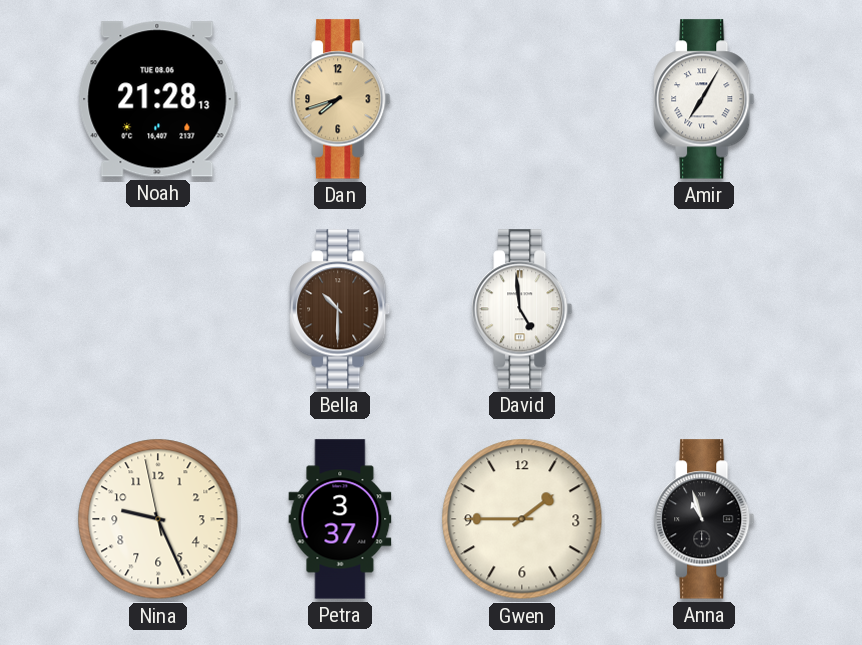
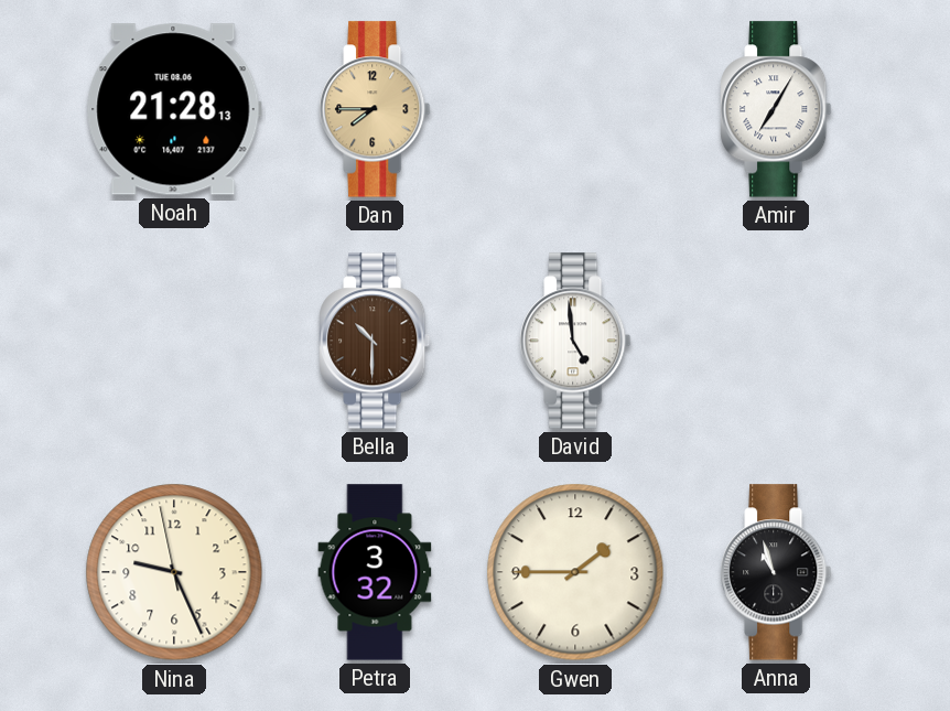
Dan: 7:42 -> 7:45
Petra: 3:37 -> 3:32
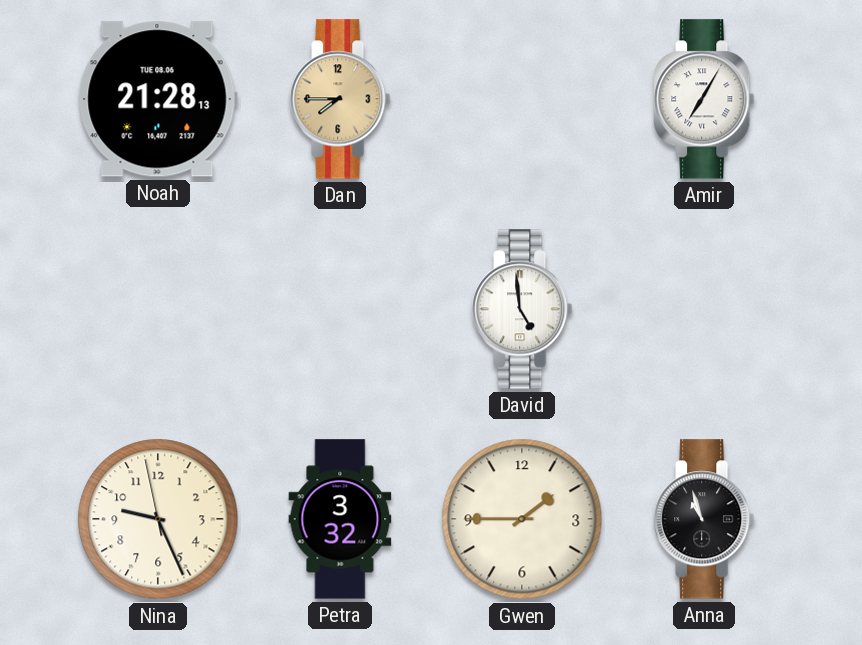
Bella: 10:30 -> none
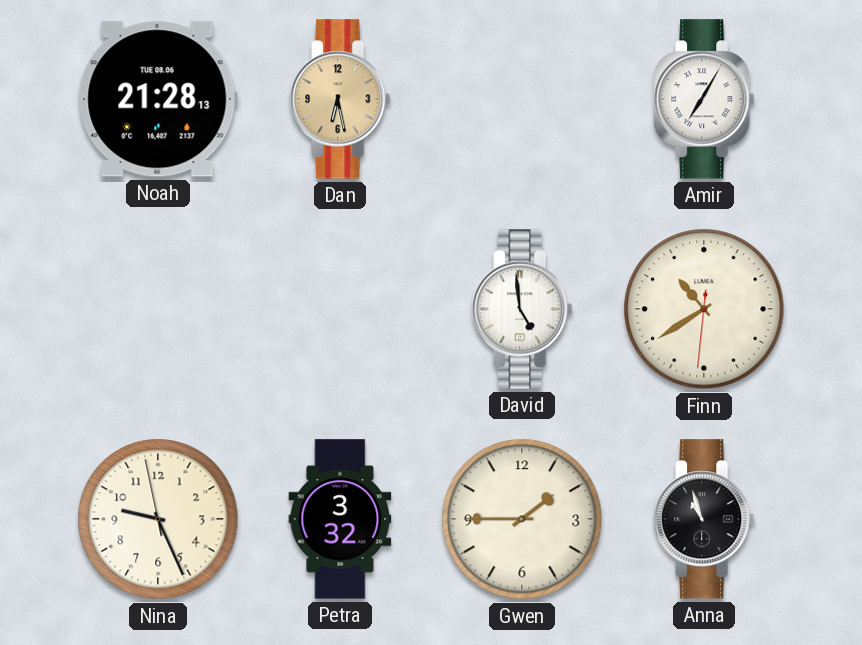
Dan: 7:45 -> 6:28
Finn: none -> 10:39
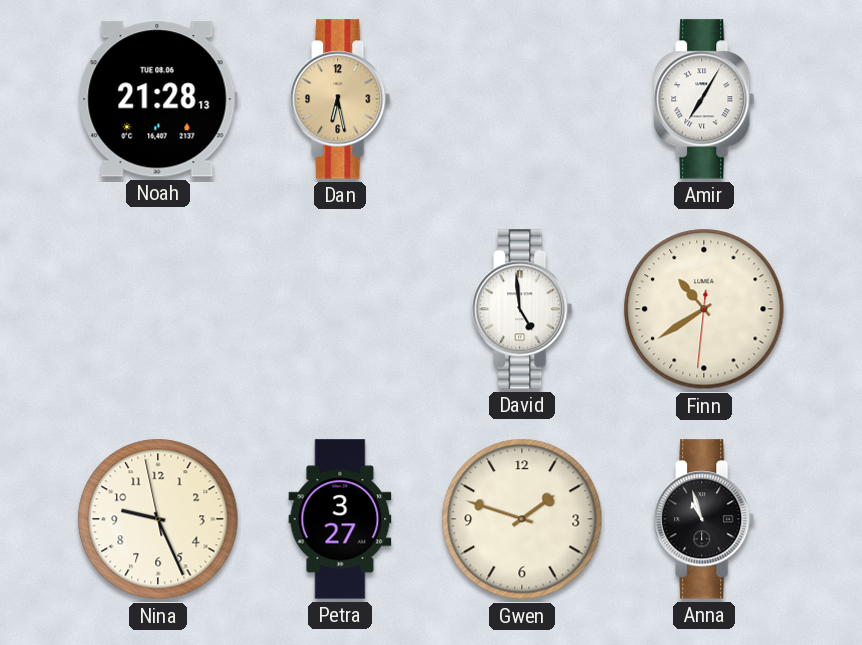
Petra: 3:32 -> 3:27
Gwen: 1:45 -> 1:48
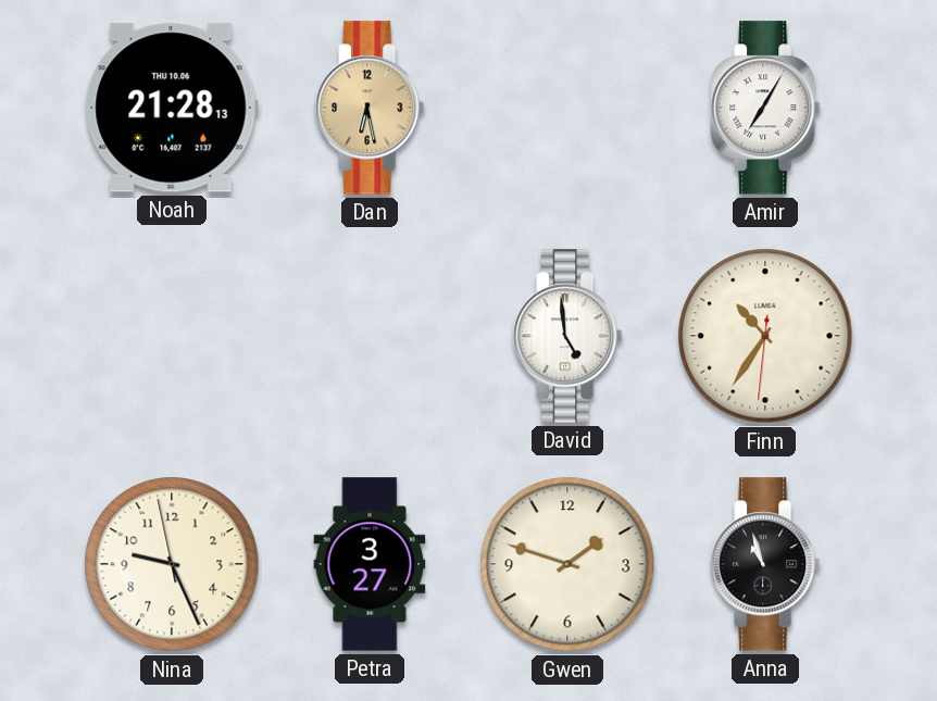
Noah date: TUE 08.06 -> THU 10.06
Finn: 10:39 -> 10:35
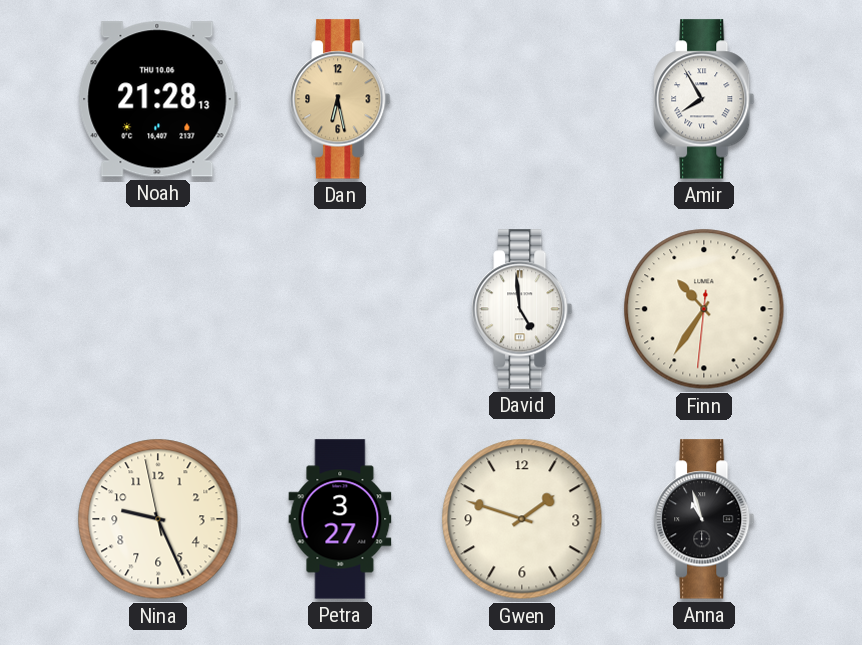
Amir: 7:05 -> 7:55
